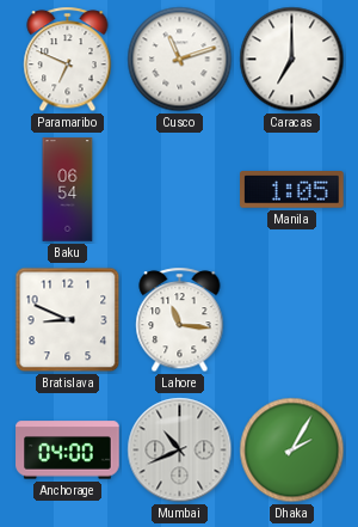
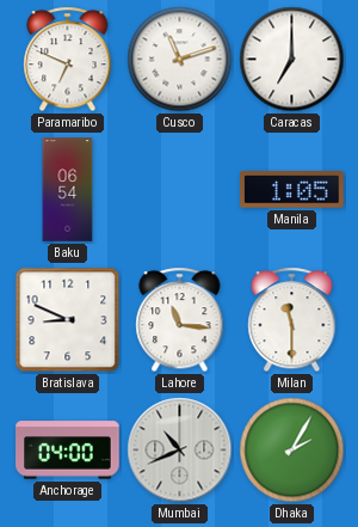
Milan: none -> 11:30
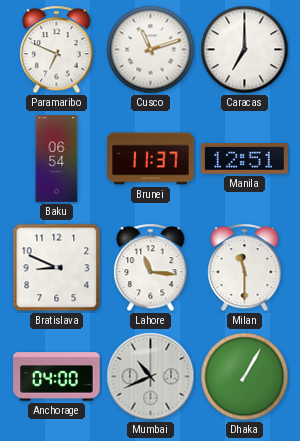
Brunei: none -> 11:37
Manila: 1:05 -> 12:51
Dhaka: 2:05 -> 1:05
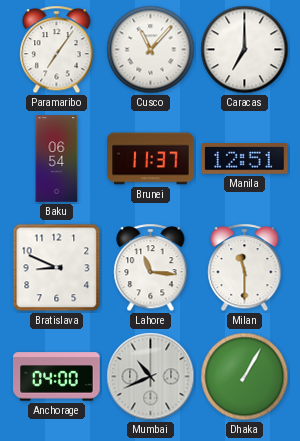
Paramaribo: 6:49 -> 7:06
Cusco: 11:12 -> 11:07
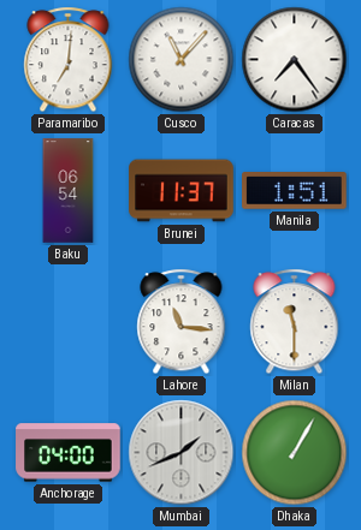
Paramaribo: 7:06 -> 7:01
Caracas: 7:00 -> 7:24
Manila: 12:51 -> 1:51
Bratislava: 8:49 -> none
Mumbai: 10:41 -> 1:41
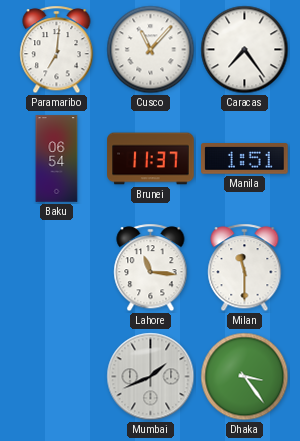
Anchorage: 04:00 -> none
Dhaka: 1:05 -> 3:24
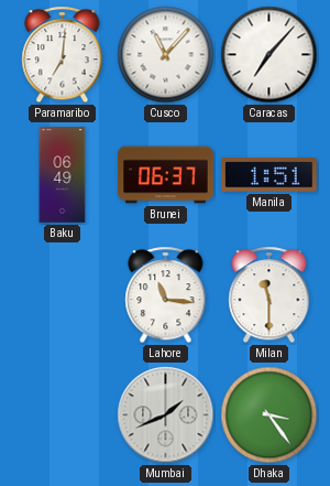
Caracas: 7:24 -> 7:07
Baku: 06:54 -> 06:49
Brunei: 11:37 -> 06:37
